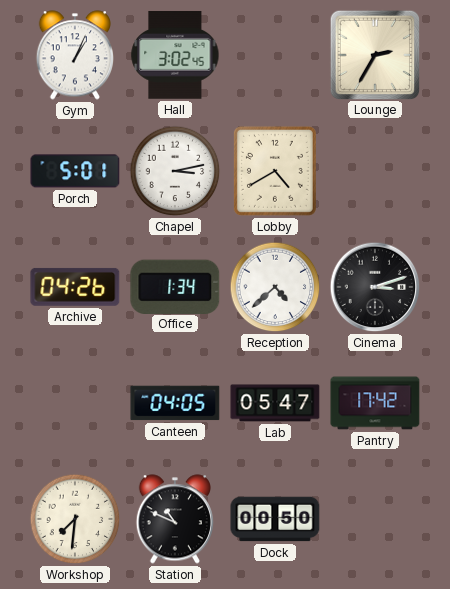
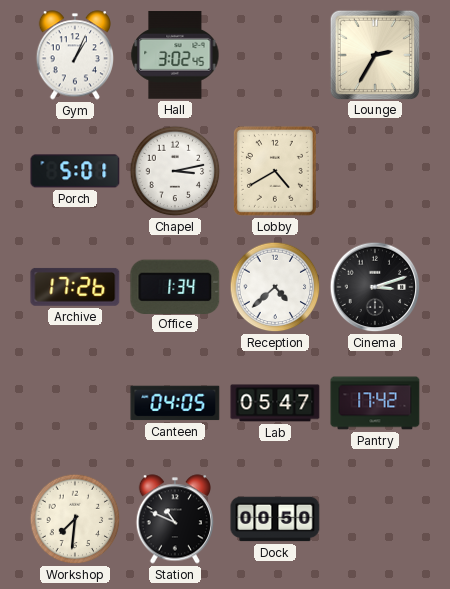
Archive: 04:26 -> 17:26
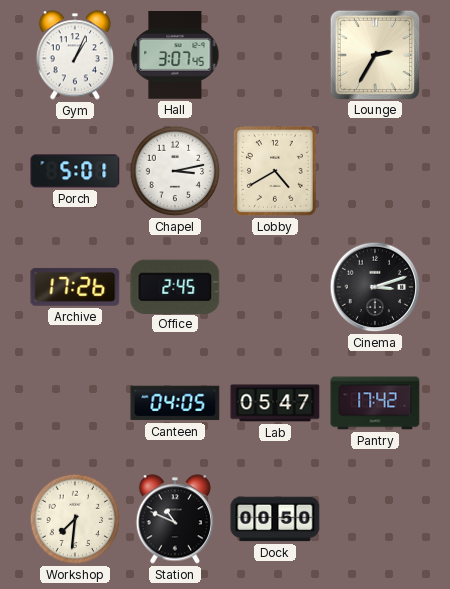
Hall: 3:02 -> 3:07
Office: 1:34 -> 2:45
Reception: 4:38 -> none
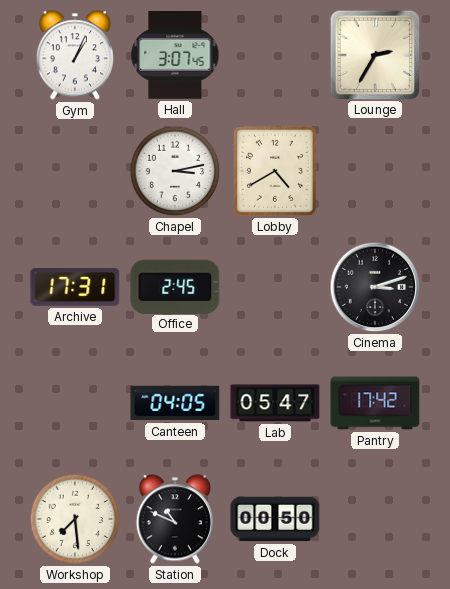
Porch: 5:01 -> none
Archive: 17:26 -> 17:31
Workshop: 7:31 -> 7:29
